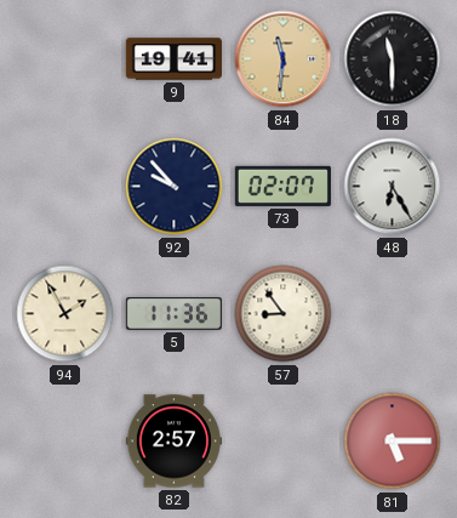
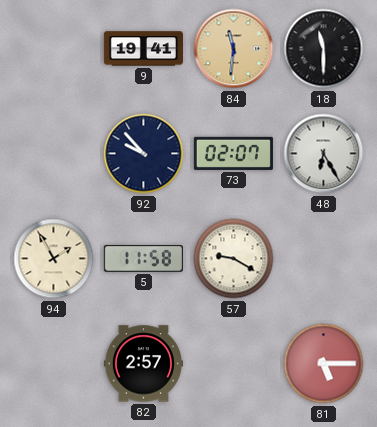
5: 11:36 -> 11:58
57: 8:54 -> 9:20
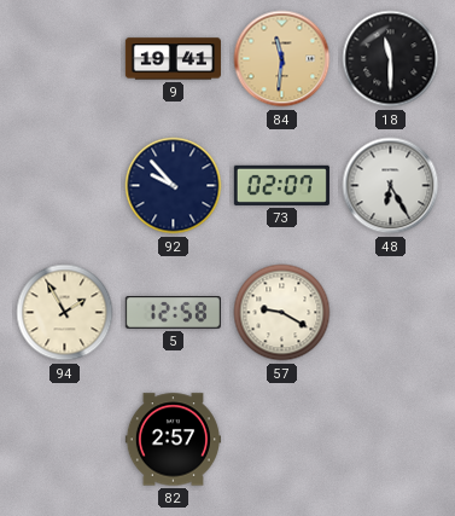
5: 11:58 -> 12:58
81: 5:15 -> none
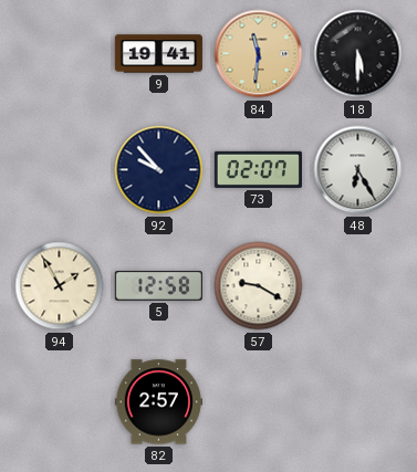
18: 11:30 -> 5:30
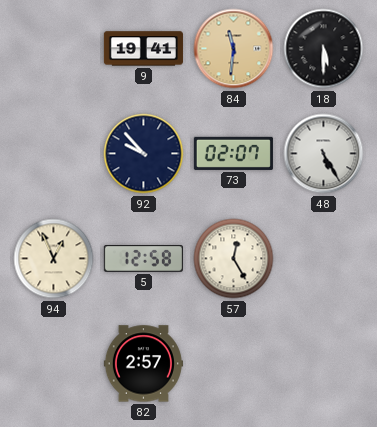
48: 6:25 -> 5:25
94: 1:55 -> 12:56
57: 9:20 -> 12:25
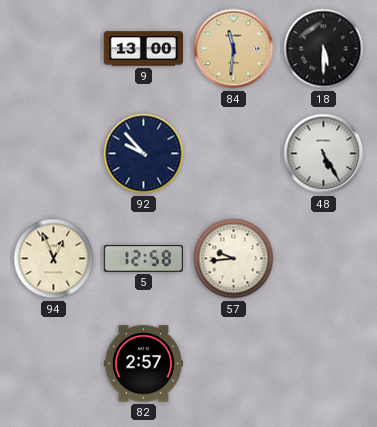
9: 19:41 -> 13:00
73: 02:07 -> none
57: 12:25 -> 9:44
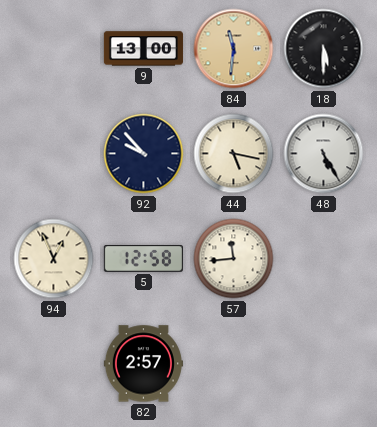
44: none -> 5:17
57: 9:44 -> 11:44
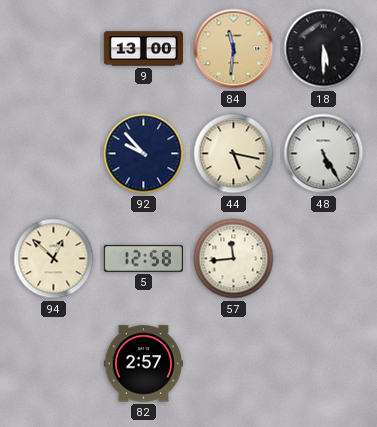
94: 12:56 -> 12:52
